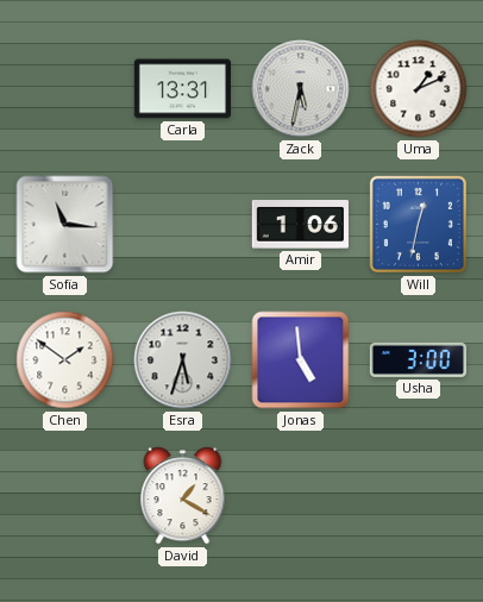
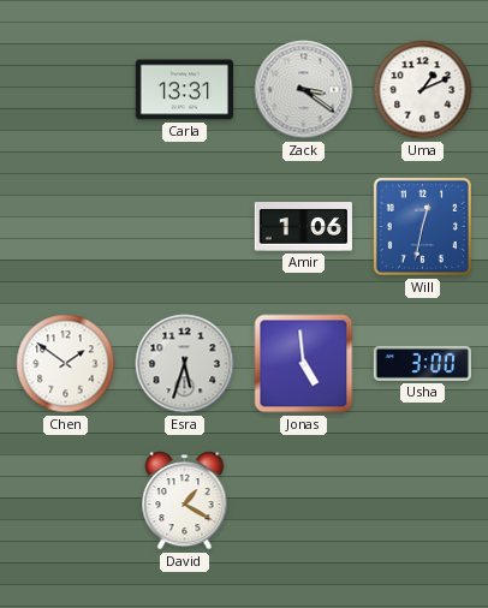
Zack: 5:32 -> 3:21
Sofia: 11:16 -> none
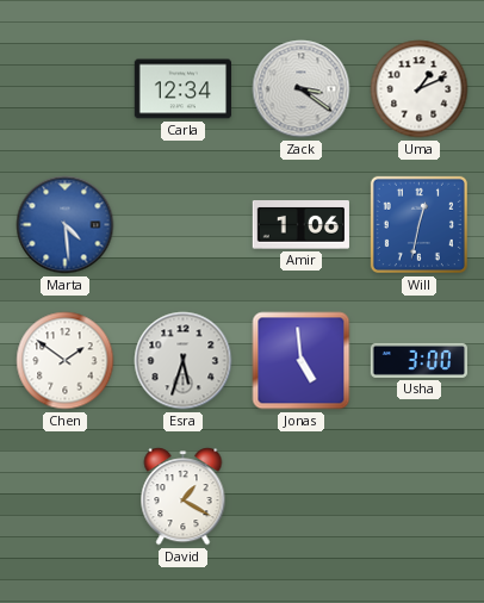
Carla: 13:31 -> 12:34
Marta: none -> 4:29
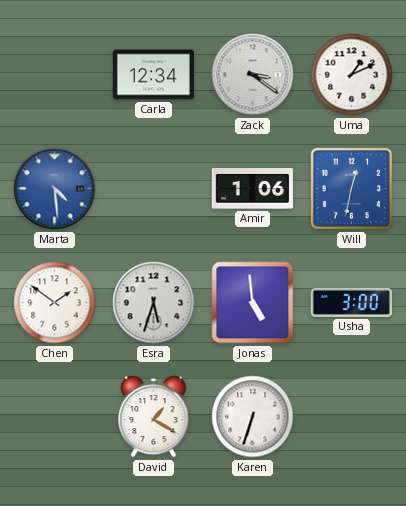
Karen: none -> 6:33
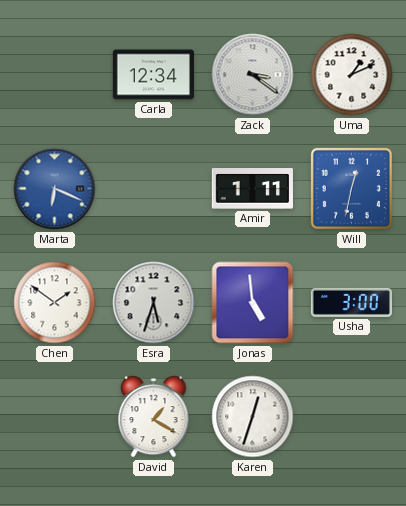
Marta: 4:29 -> 6:19
Amir: 1:06 -> 1:11
Karen: 6:33 -> 12:33
